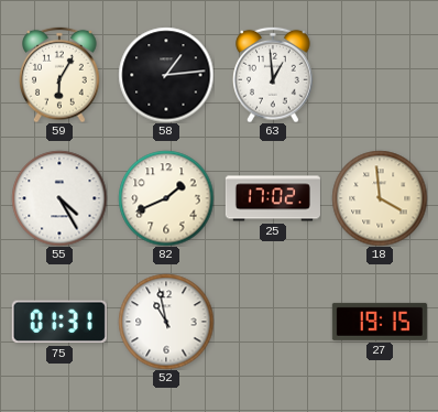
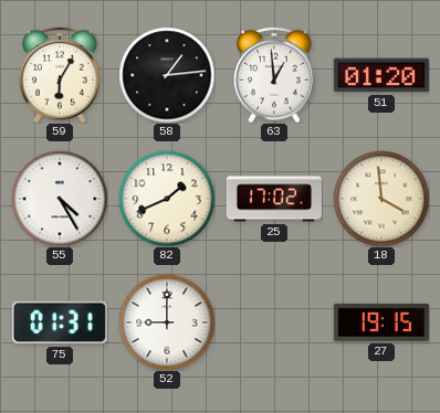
51: none -> 01:20
52: 10:58 -> 9:00
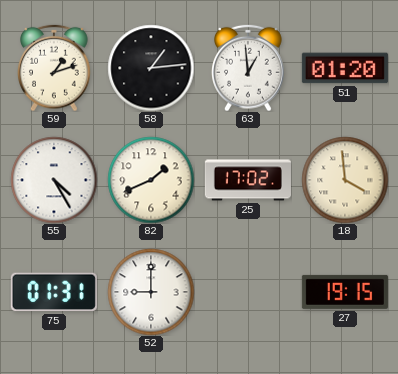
59: 6:05 -> 1:12
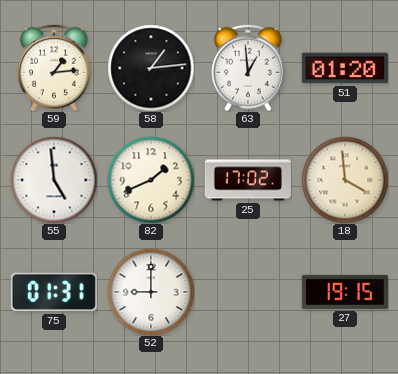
59: 1:12 -> 1:14
55: 4:25 -> 4:59
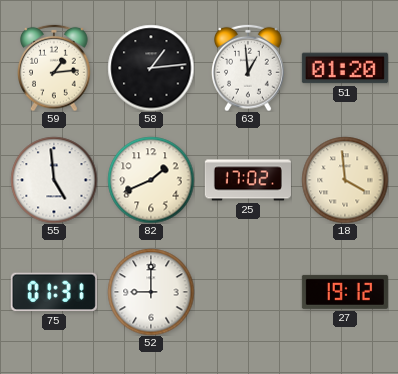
27: 19:15 -> 19:12
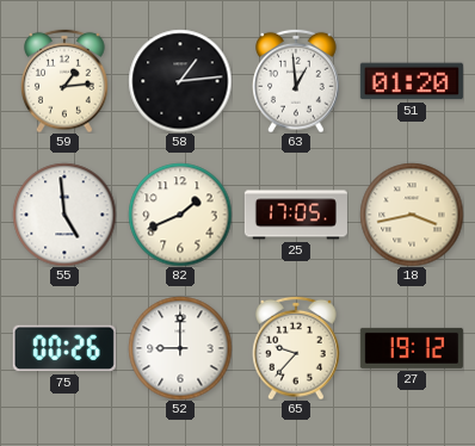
25: 17:02 -> 17:05
18: 3:59 -> 3:43
75: 01:31 -> 00:26
65: none -> 9:37
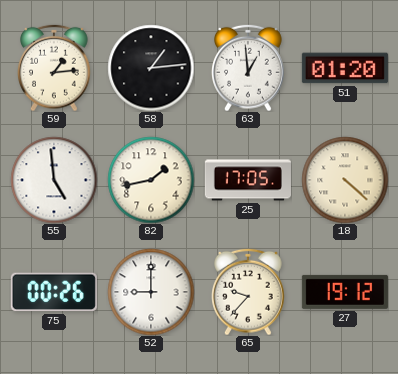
82: 1:41 -> 1:43
18: 3:43 -> 4:22
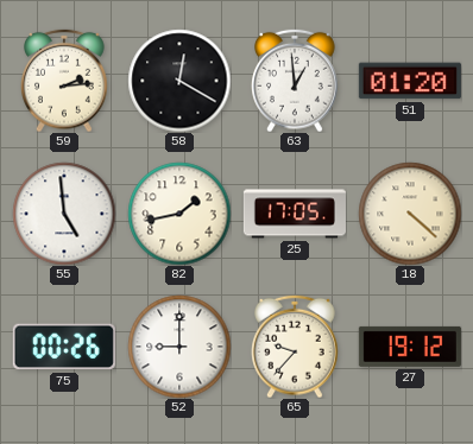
59: 1:14 -> 2:14
58: 1:14 -> 12:20
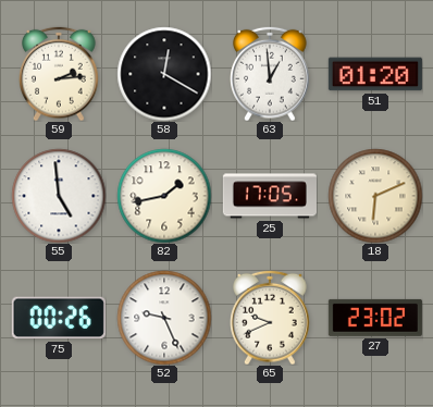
18: 4:22 -> 6:11
52: 9:00 -> 9:26
65: 9:37 -> 9:41
27: 19:12 -> 23:02
